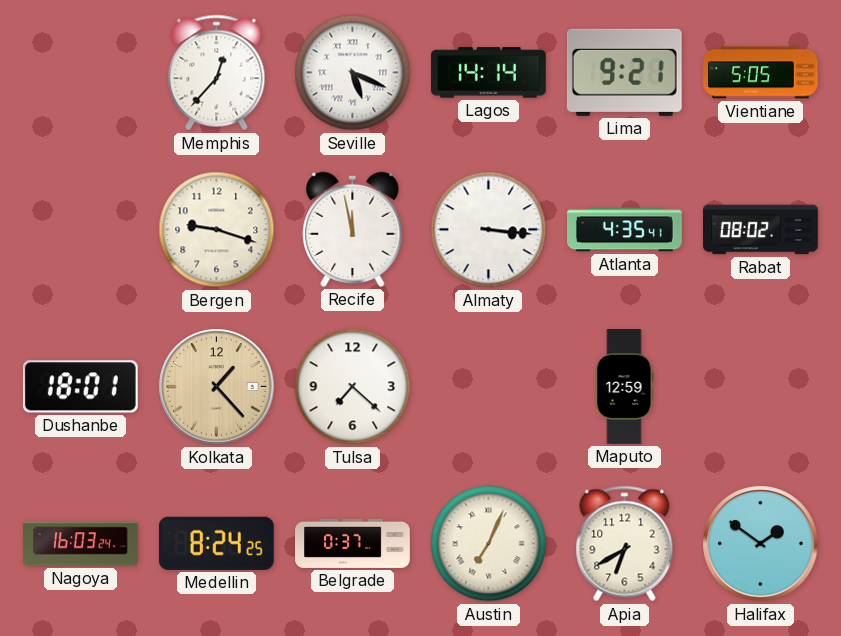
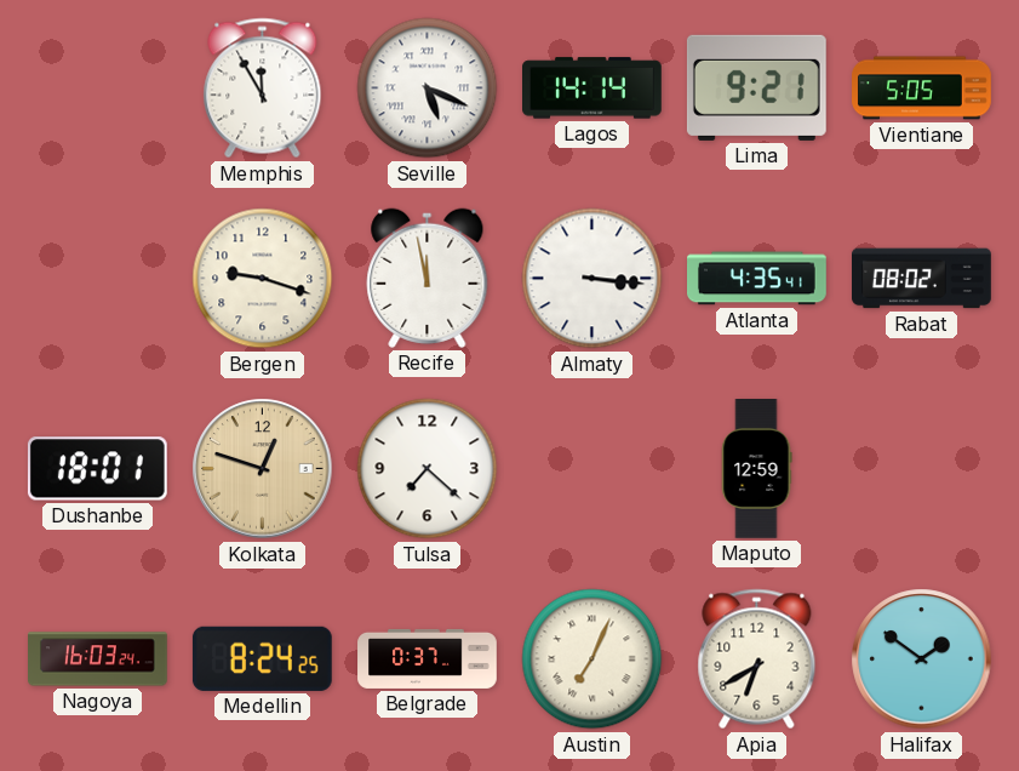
Memphis: 12:37 -> 11:55
Kolkata: 1:23 -> 12:48
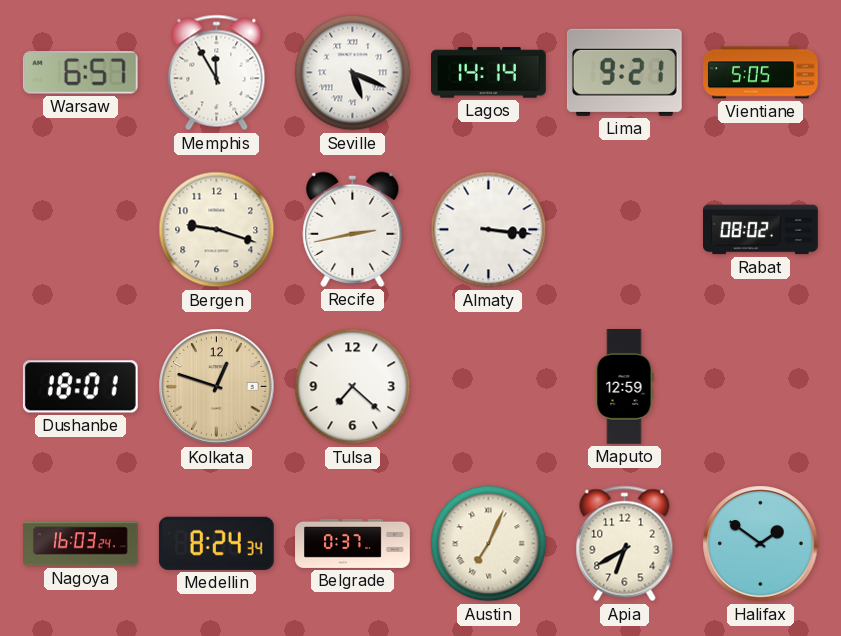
Warsaw: none -> 6:57
Recife: 11:58 -> 2:43
Atlanta: 4:35 -> none
Medellin: 8:24:25 -> 8:24:34
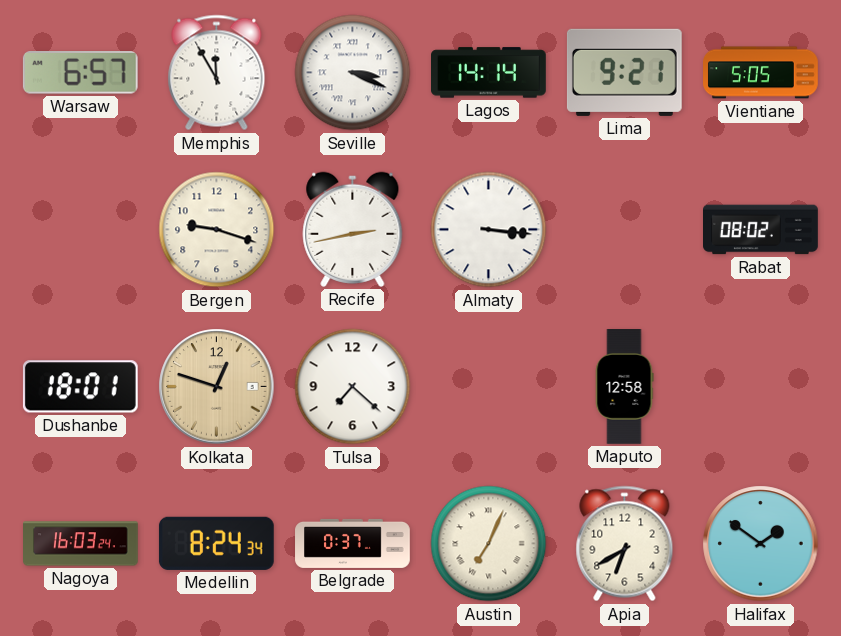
Seville: 5:19 -> 3:19
Maputo: 12:59 -> 12:58
